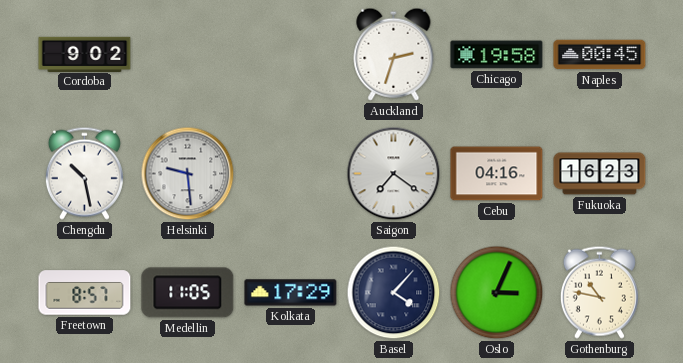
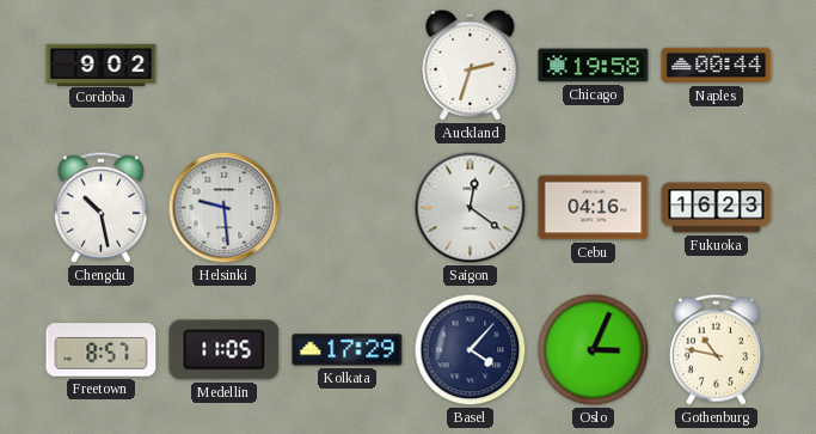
Naples: 00:45 -> 00:44
Saigon: 7:21 -> 12:21
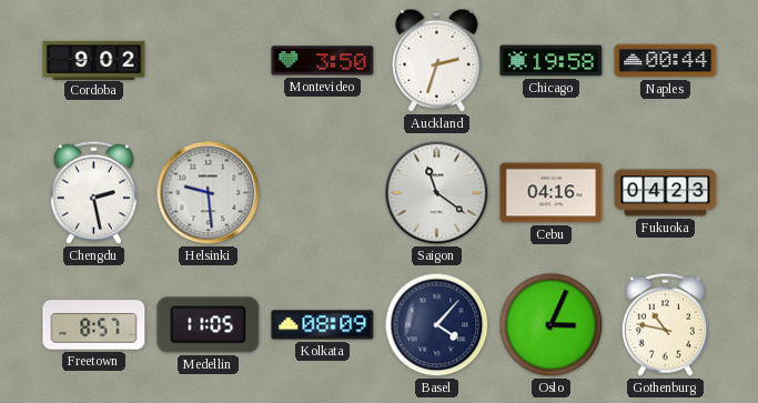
Montevideo: none -> 3:50
Chengdu: 10:28 -> 2:28
Saigon: 12:21 -> 11:21
Fukuoka: 16:23 -> 04:23
Kolkata: 17:29 -> 08:09
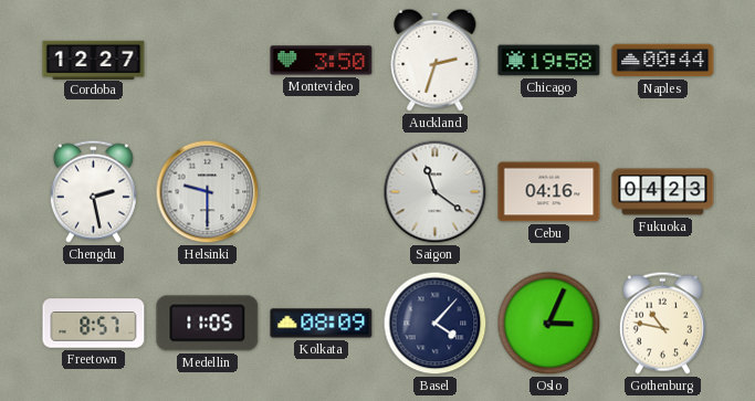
Cordoba: 9:02 -> 12:27
Helsinki: 9:29 -> 9:30
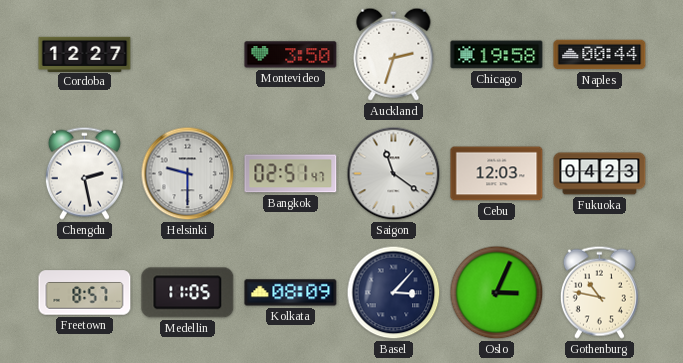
Bangkok: none -> 02:51
Cebu: 04:16 -> 12:03
Basel: 4:07 -> 3:07
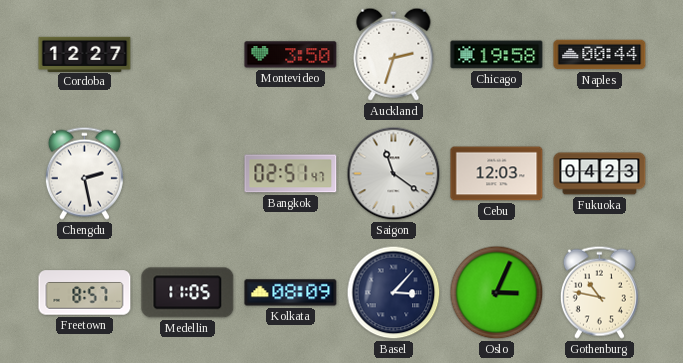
Helsinki: 9:30 -> none
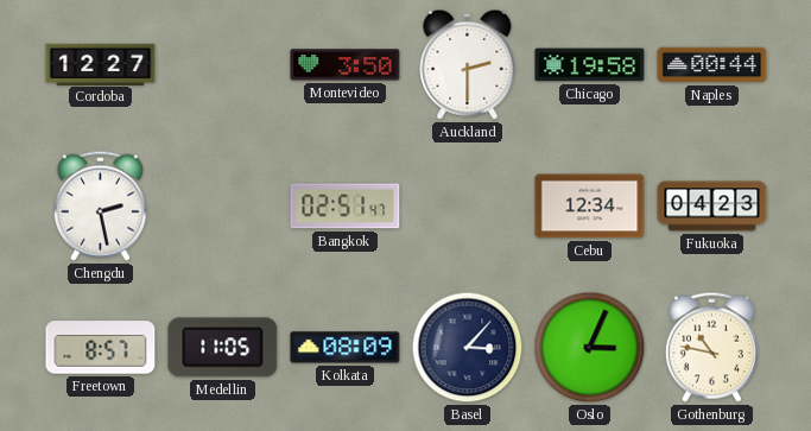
Auckland: 2:33 -> 2:30
Saigon: 11:21 -> none
Cebu: 12:03 -> 12:34
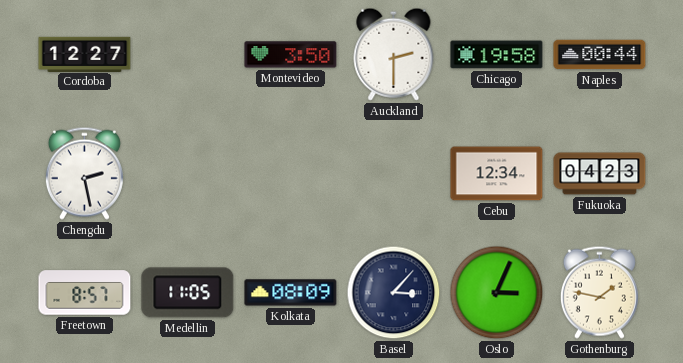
Bangkok: 02:51 -> none
Gothenburg: 10:47 -> 1:47
